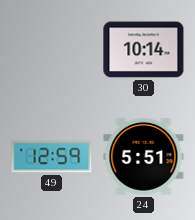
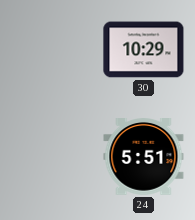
30: 10:14 -> 10:29
49: 12:59 -> none
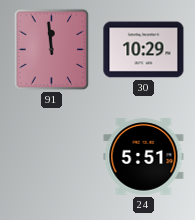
91: none -> 11:59
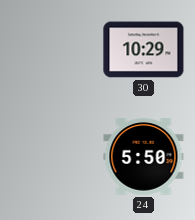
91: 11:59 -> none
24: 5:51 -> 5:50
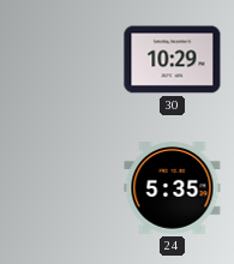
24: 5:50 -> 5:35
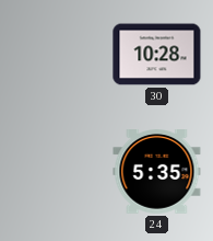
30: 10:29 -> 10:28
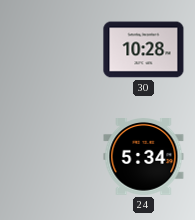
24: 5:35 -> 5:34
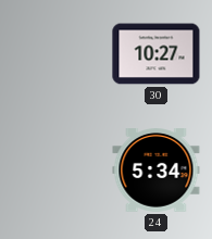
30: 10:28 -> 10:27
